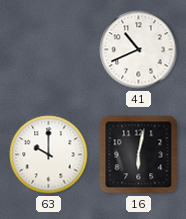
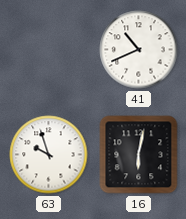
63: 10:00 -> 9:57
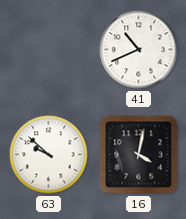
63: 9:57 -> 9:52
16: 6:02 -> 4:02
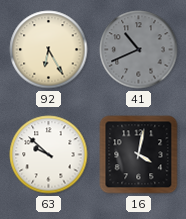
92: none -> 6:25
41 dial: white -> grey
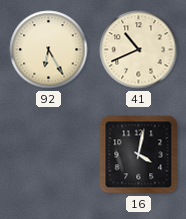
41 dial: grey -> cream
63: 9:52 -> none
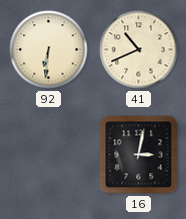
92: 6:25 -> 6:31
16: 4:02 -> 3:02
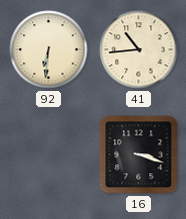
41: 10:41 -> 10:44
16: 3:02 -> 3:18
